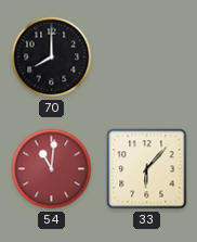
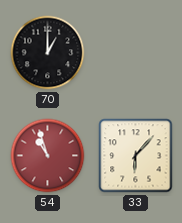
70: 8:00 -> 1:00
54: 11:01 -> 10:57
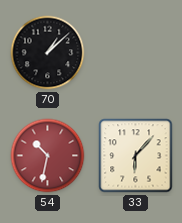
70: 1:00 -> 1:08
54: 10:57 -> 10:32
